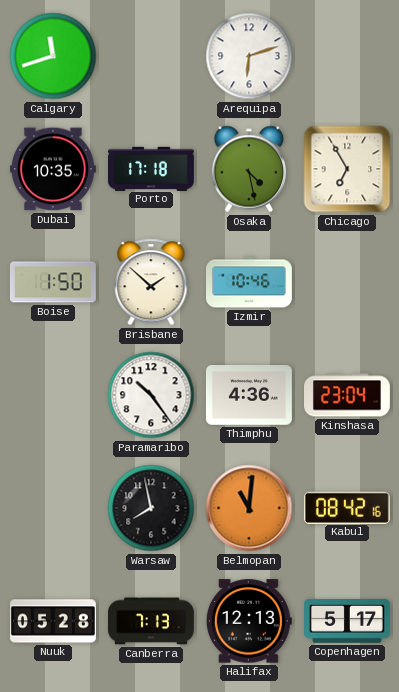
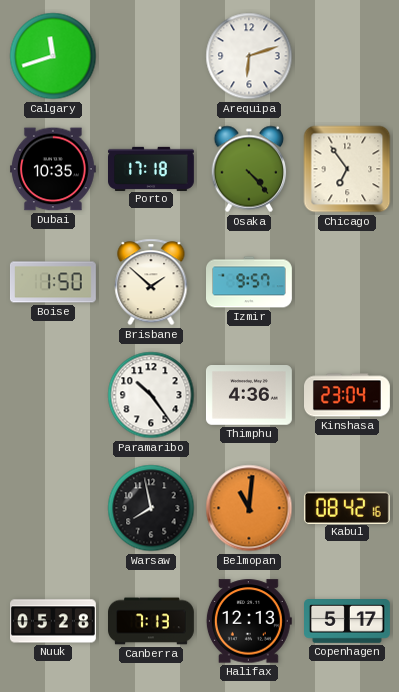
Osaka: 4:28 -> 4:23
Chicago: 6:55 -> 6:54
Izmir: 10:46 -> 9:57
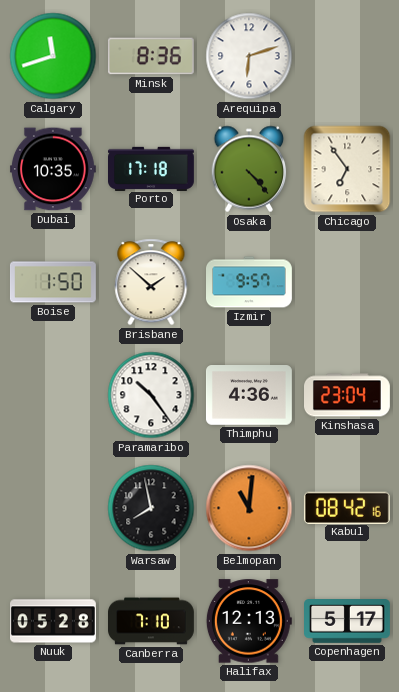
Minsk: none -> 8:36
Canberra: 7:13 -> 7:10
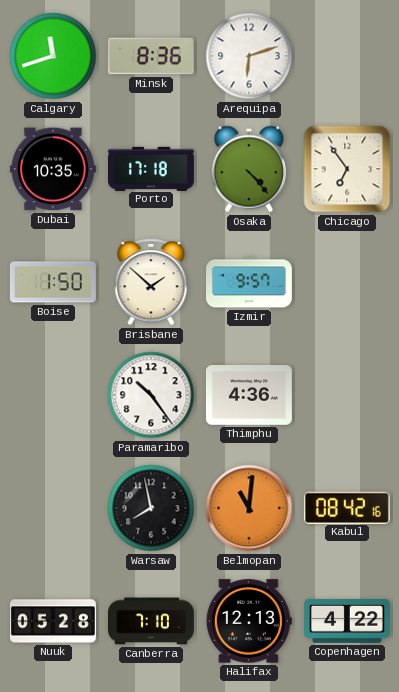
Kinshasa: 23:04 -> none
Copenhagen: 5:17 -> 4:22
